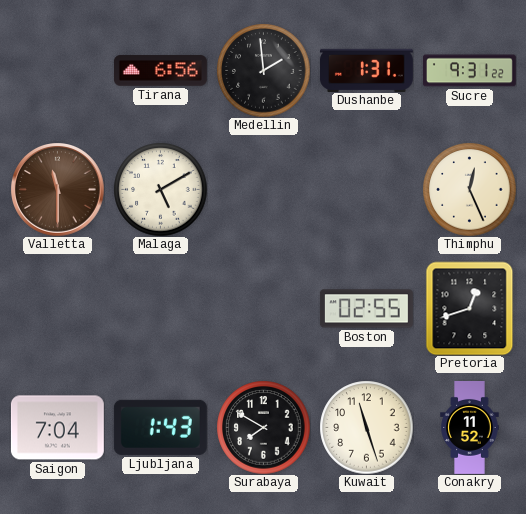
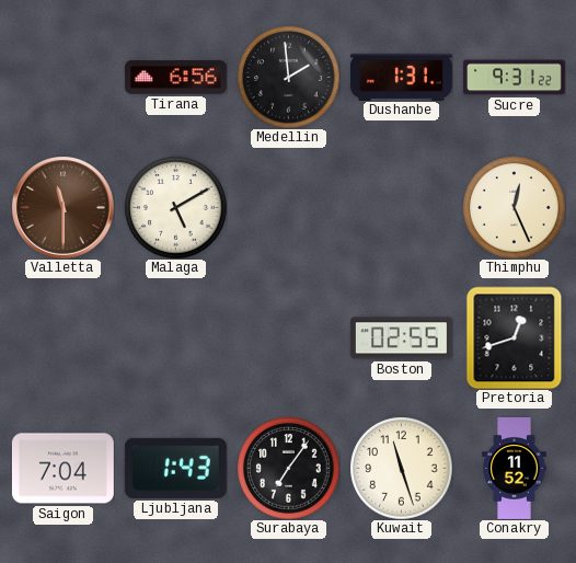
Surabaya: 7:50 -> 7:06
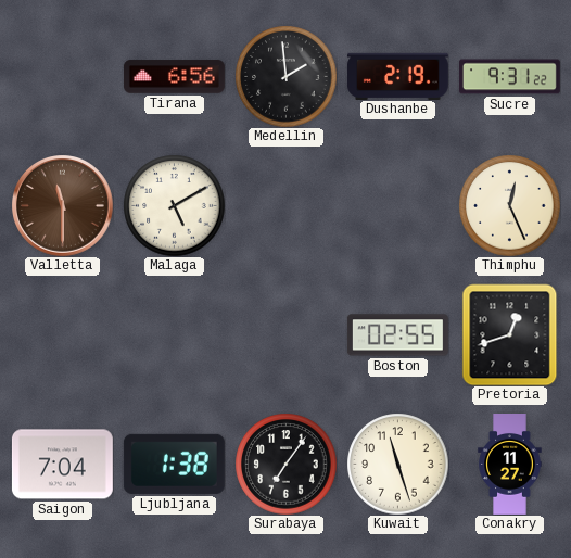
Dushanbe: 1:31 -> 2:19
Ljubljana: 1:43 -> 1:38
Conakry: 11:52 -> 11:27
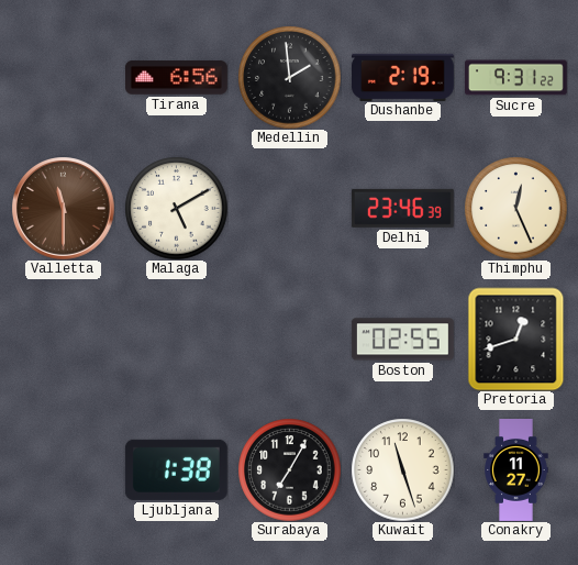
Delhi: none -> 23:46
Saigon: 7:04 -> none
Surabaya: 7:06 -> 7:05
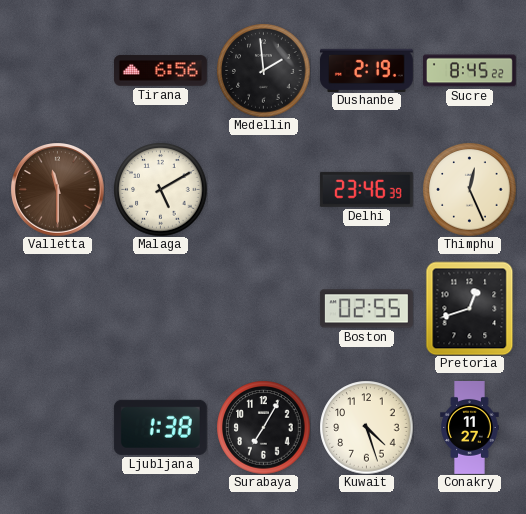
Sucre: 9:31 -> 8:45
Kuwait: 11:27 -> 4:27
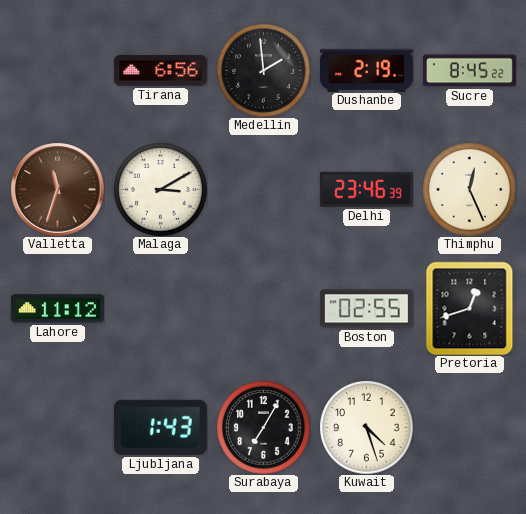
Valletta: 11:30 -> 11:33
Malaga: 5:10 -> 3:10
Lahore: none -> 11:12
Ljubljana: 1:38 -> 1:43
Conakry: 11:27 -> none
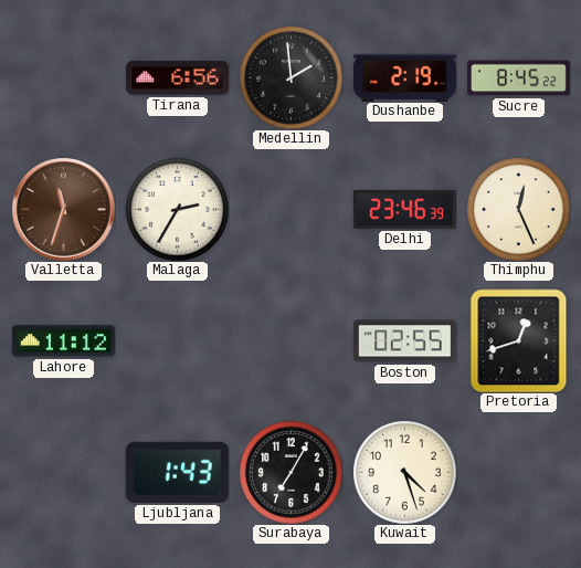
Malaga: 3:10 -> 2:35
